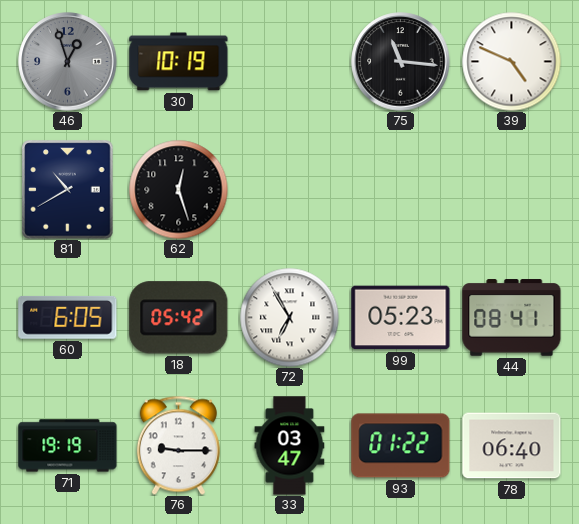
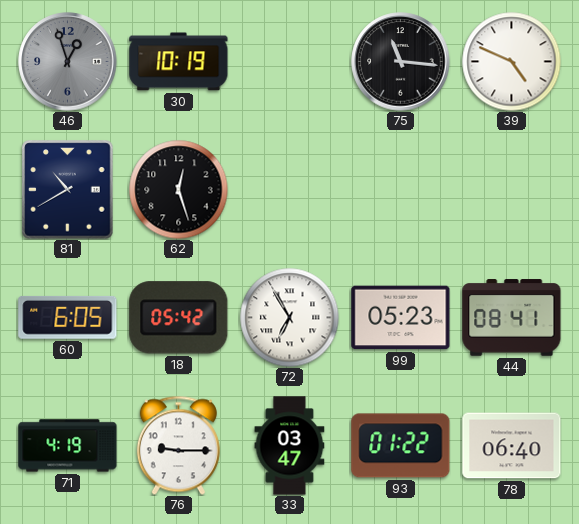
71: 19:19 -> 4:19
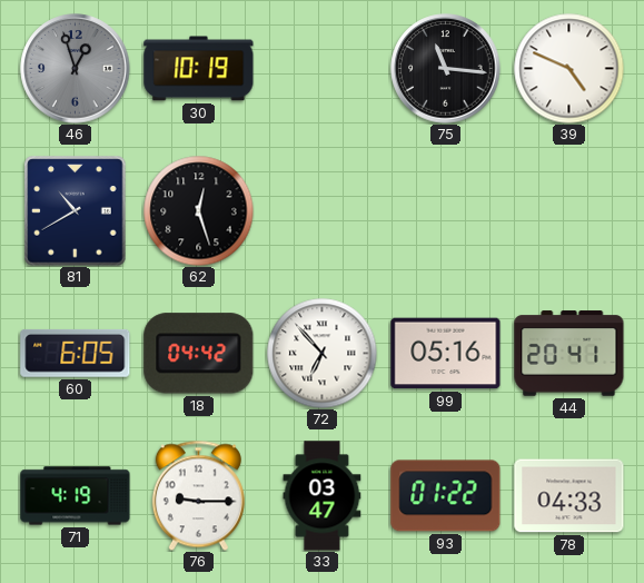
18: 05:42 -> 04:42
72: 6:55 -> 6:53
99: 05:23 -> 05:16
44: 08:41 -> 20:41
78: 06:40 -> 04:33
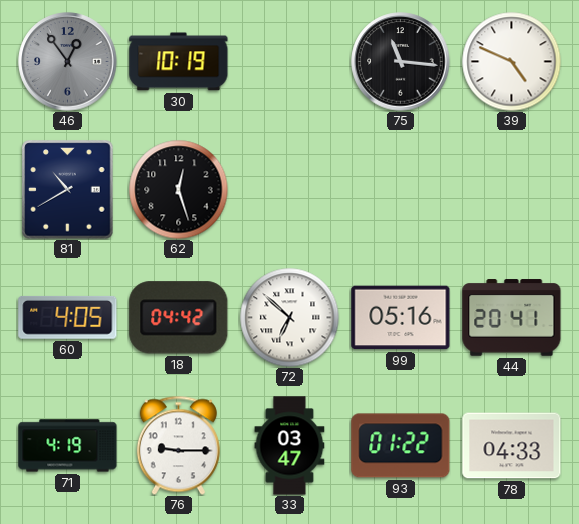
46: 12:57 -> 12:54
60: 6:05 -> 4:05
72: 6:53 -> 6:52
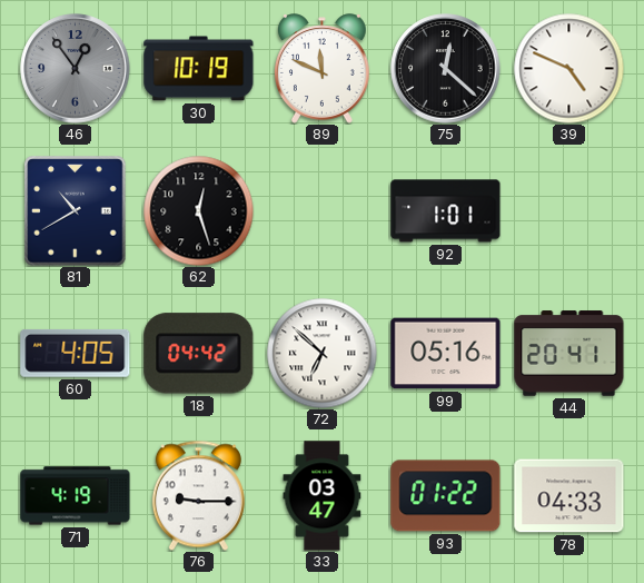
89: none -> 11:49
75: 11:16 -> 12:22
92: none -> 1:01
